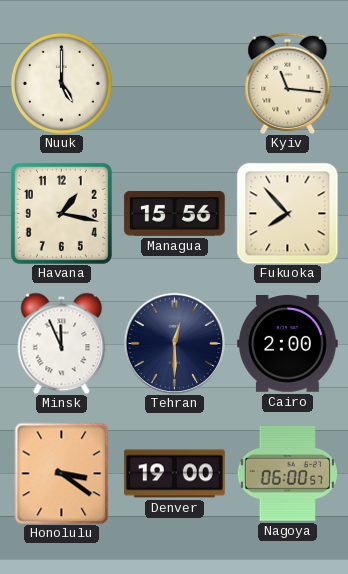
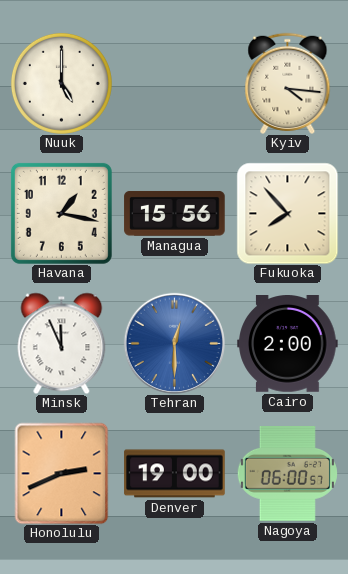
Kyiv: 11:16 -> 4:16
Tehran dial: navy -> blue
Honolulu: 3:21 -> 2:41
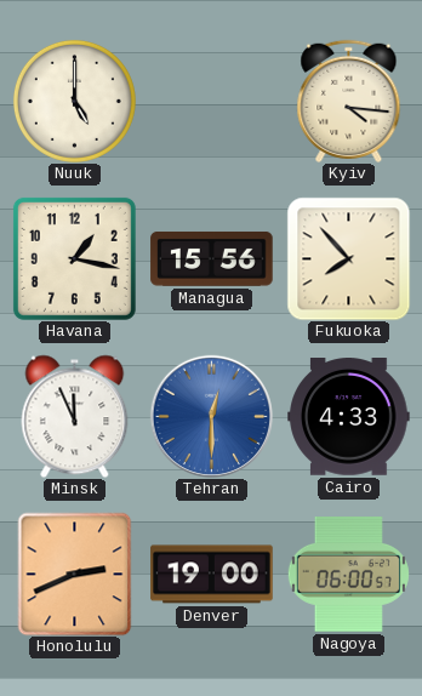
Cairo: 2:00 -> 4:33
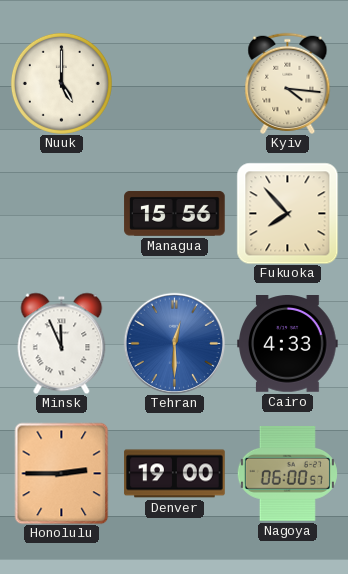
Havana: 1:17 -> none
Honolulu: 2:41 -> 2:45
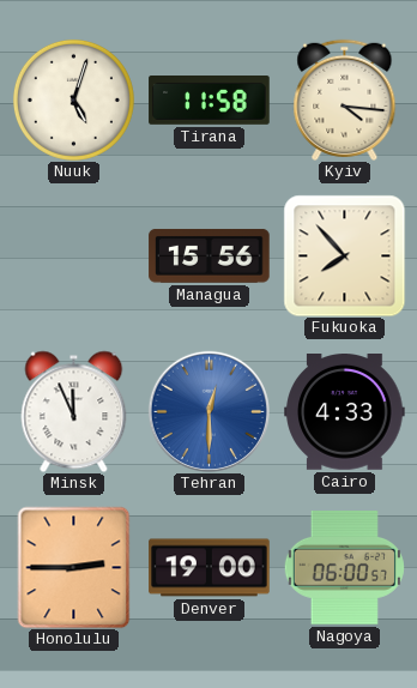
Nuuk: 5:00 -> 5:03
Tirana: none -> 11:58
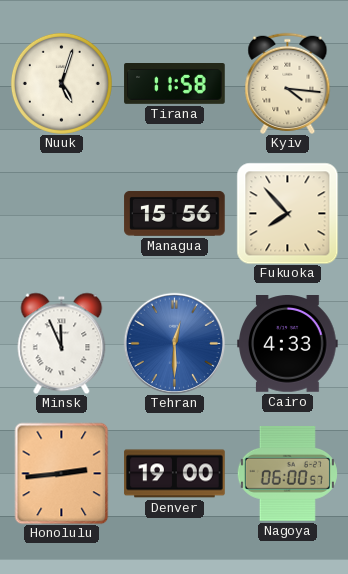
Honolulu: 2:45 -> 2:44
